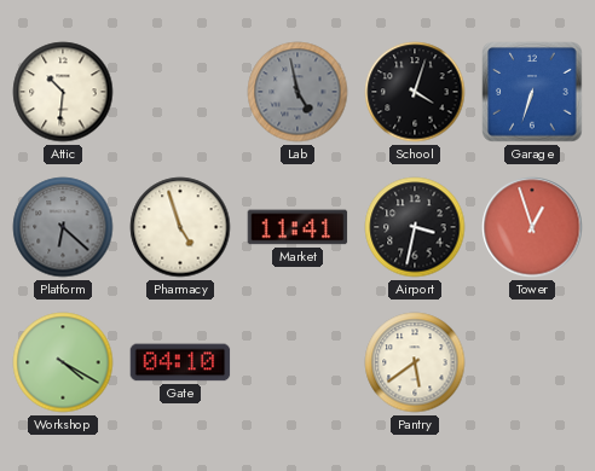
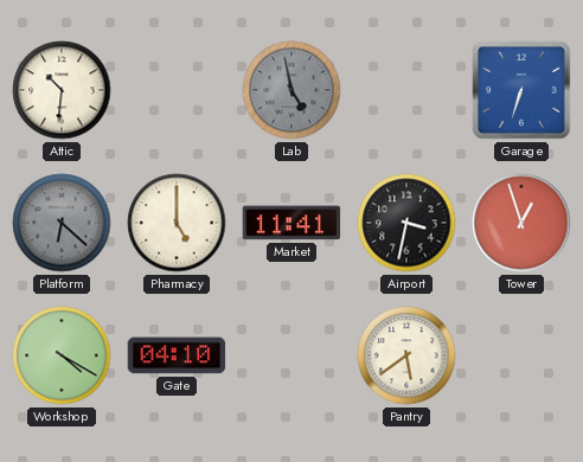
School: 4:03 -> none
Pharmacy: 4:57 -> 5:00
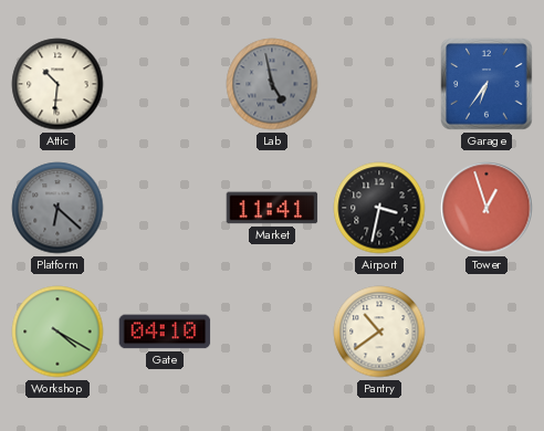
Garage: 6:33 -> 6:36
Pharmacy: 5:00 -> none
Pantry: 5:39 -> 10:39
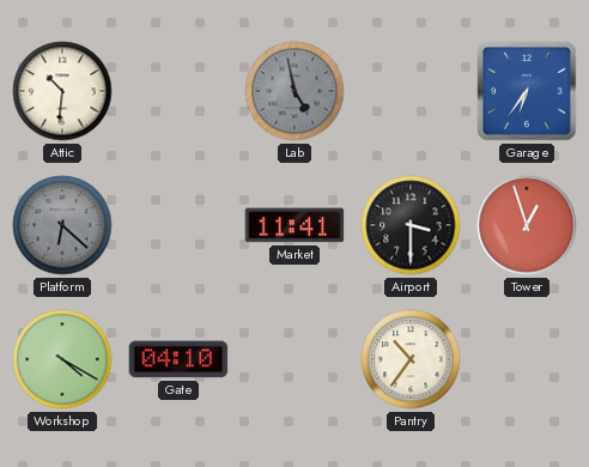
Airport: 3:32 -> 3:30
Pantry: 10:39 -> 10:36
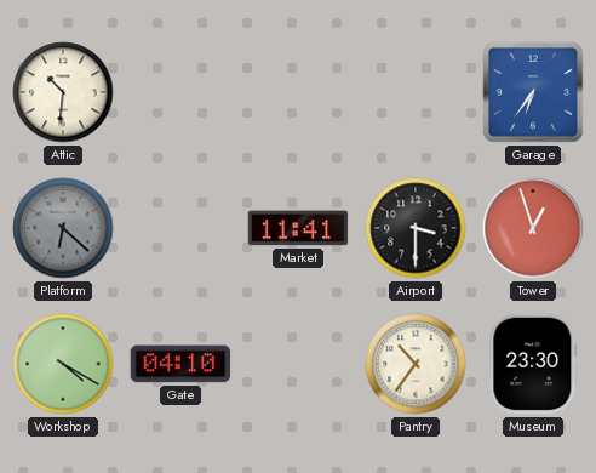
Lab: 4:58 -> none
Museum: none -> 23:30
